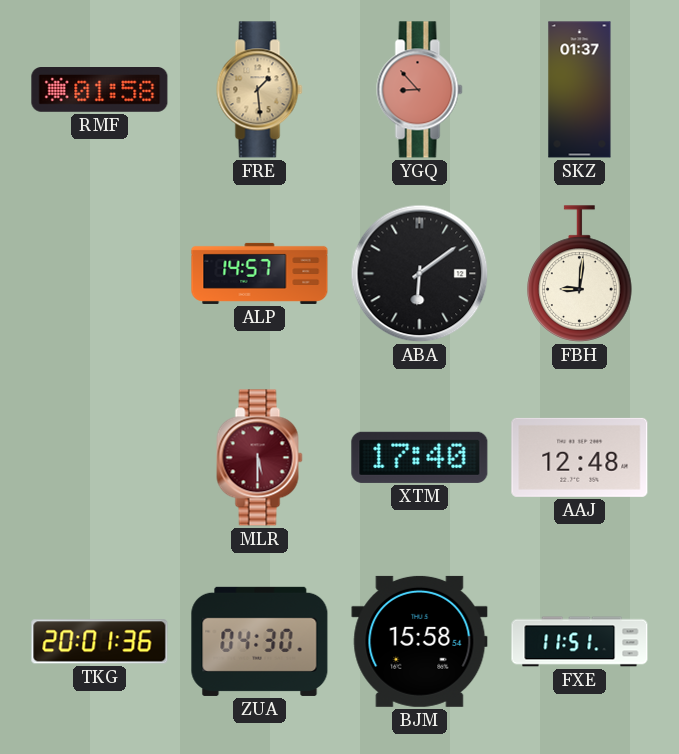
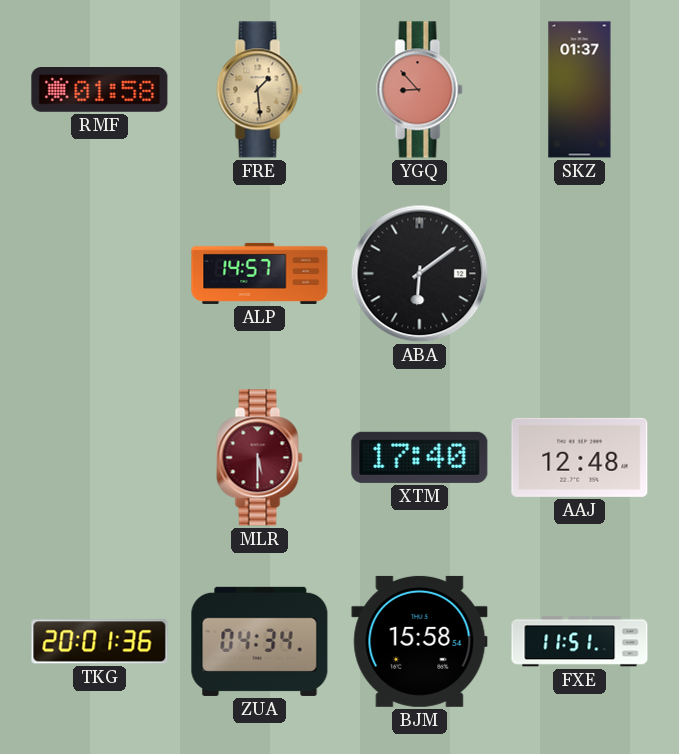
FBH: 9:01 -> none
ZUA: 04:30 -> 04:34
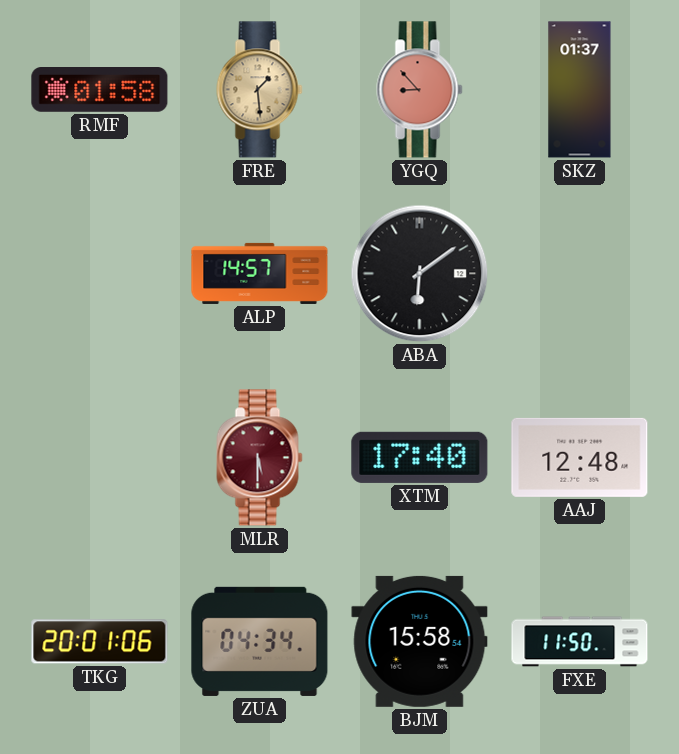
TKG: 20:01:36 -> 20:01:06
FXE: 11:51 -> 11:50
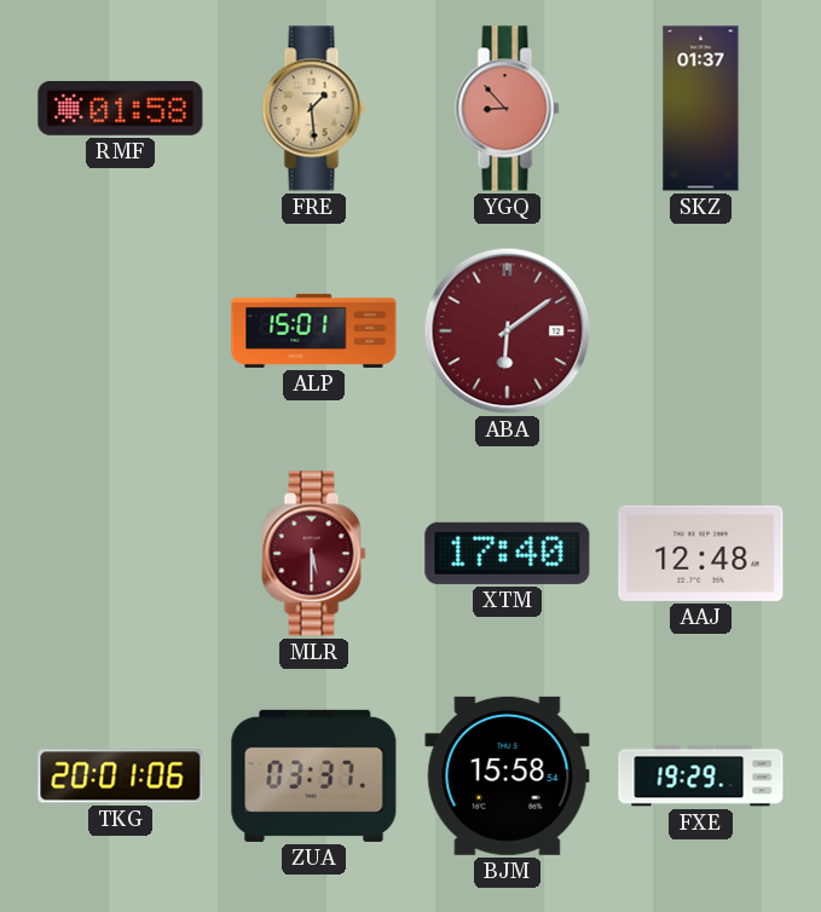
ALP: 14:57 -> 15:01
ABA dial: black -> burgundy
ZUA: 04:34 -> 03:37
FXE: 11:50 -> 19:29
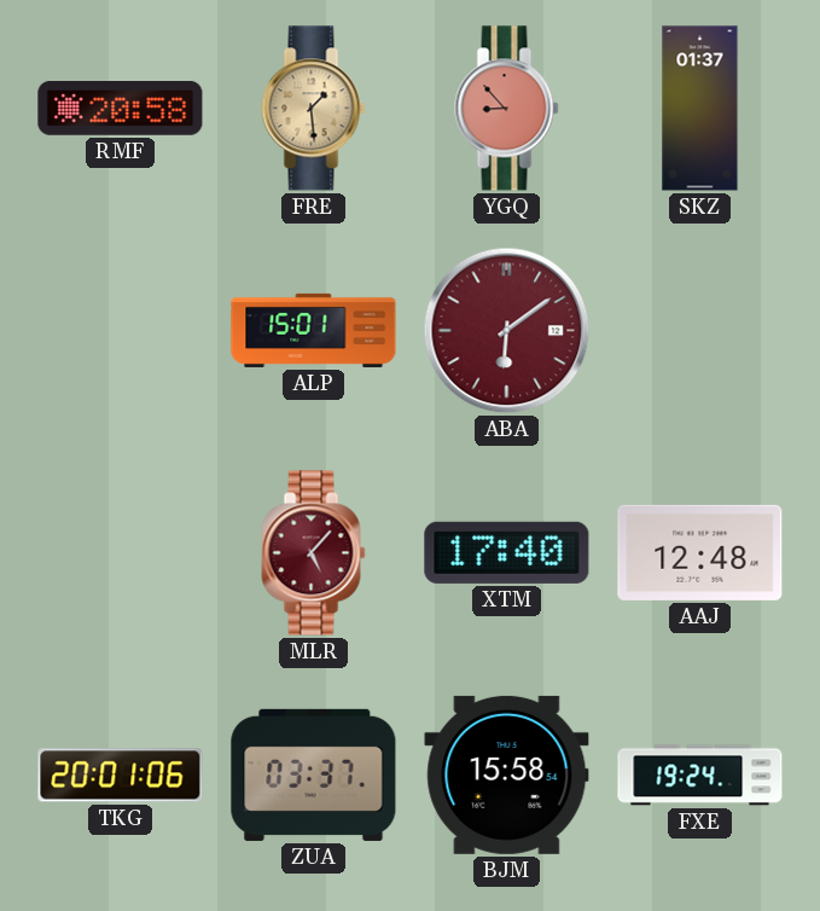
RMF: 01:58 -> 20:58
MLR: 5:30 -> 5:07
FXE: 19:29 -> 19:24
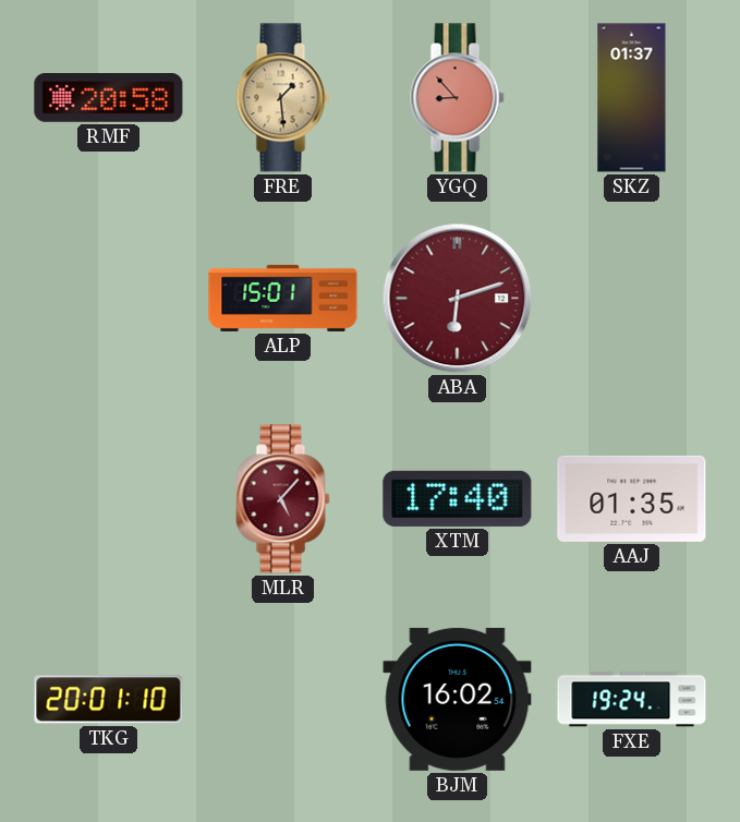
ABA: 6:09 -> 6:12
AAJ: 12:48 -> 01:35
TKG: 20:01:06 -> 20:01:10
ZUA: 03:37 -> none
BJM: 15:58 -> 16:02
